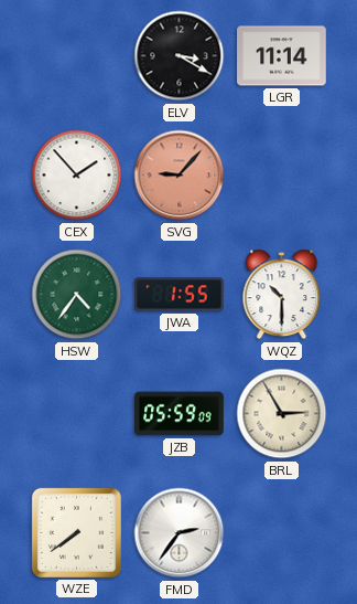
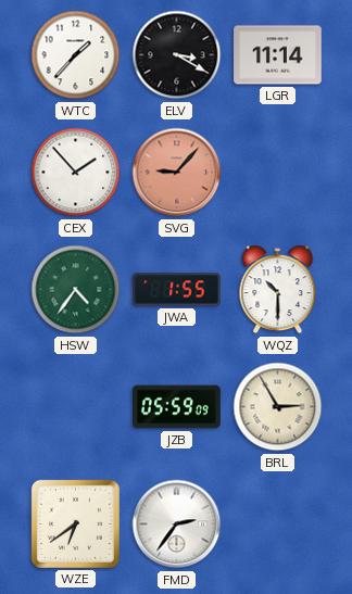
WTC: none -> 1:37
WZE: 7:39 -> 6:39
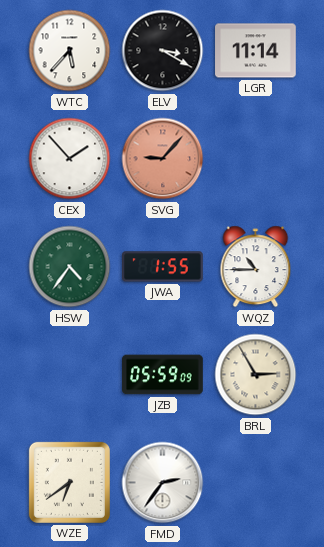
WTC: 1:37 -> 5:37
WQZ: 10:30 -> 10:45
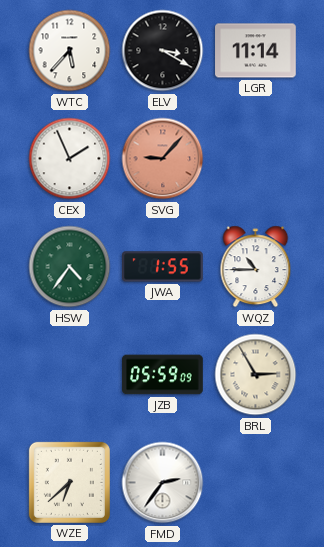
CEX: 1:53 -> 1:56
WZE: 6:39 -> 6:38
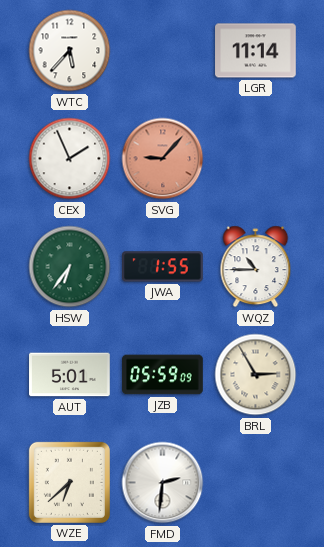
ELV: 3:20 -> none
HSW: 4:36 -> 6:36
AUT: none -> 5:01
FMD: 2:36 -> 2:31
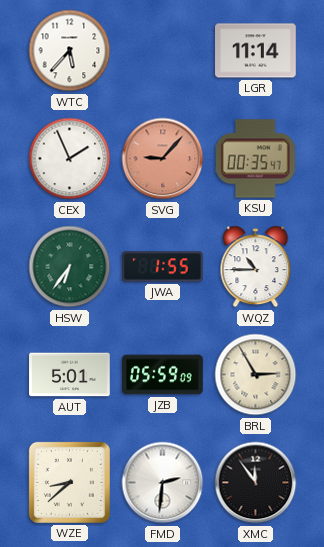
KSU: none -> 00:35
WZE: 6:38 -> 8:38
XMC: none -> 11:54
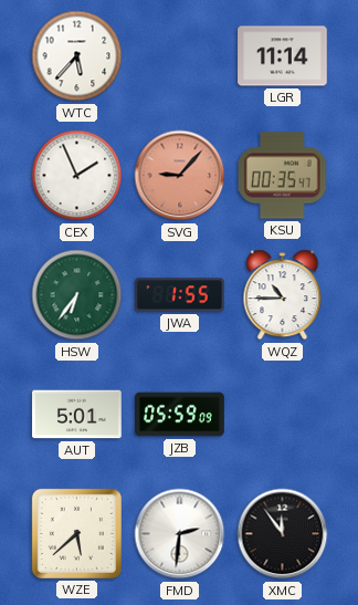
BRL: 2:55 -> none
WZE: 8:38 -> 5:38
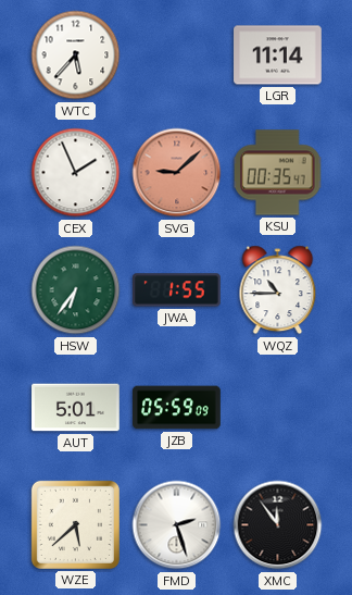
SVG: 9:07 -> 9:08
FMD: 2:31 -> 2:27
